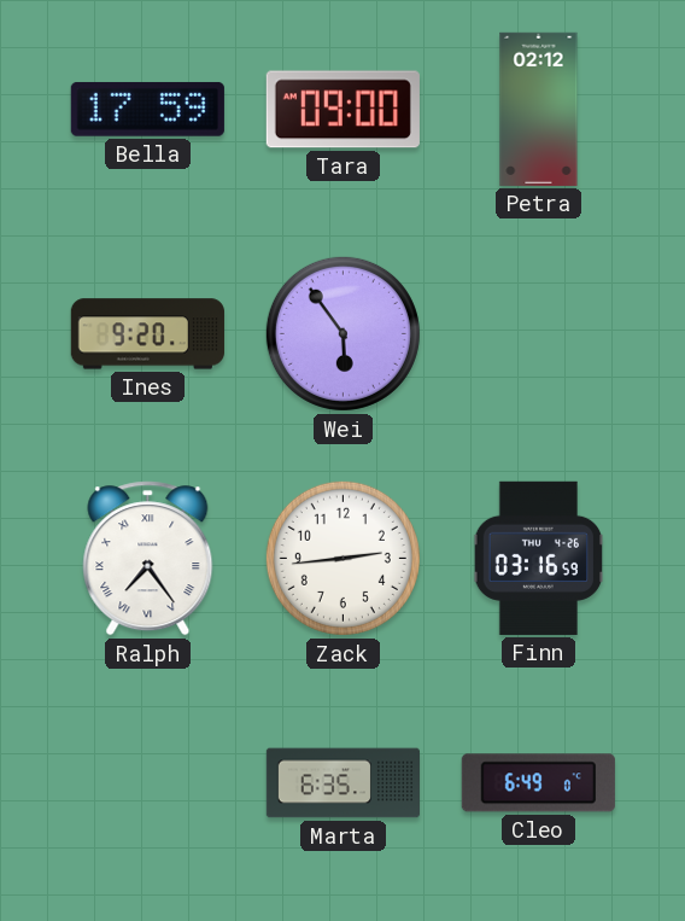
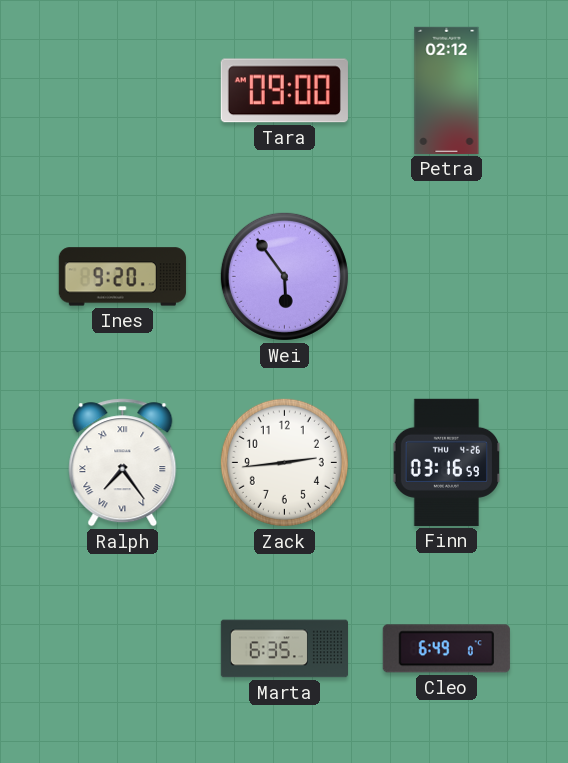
Bella: 17:59 -> none
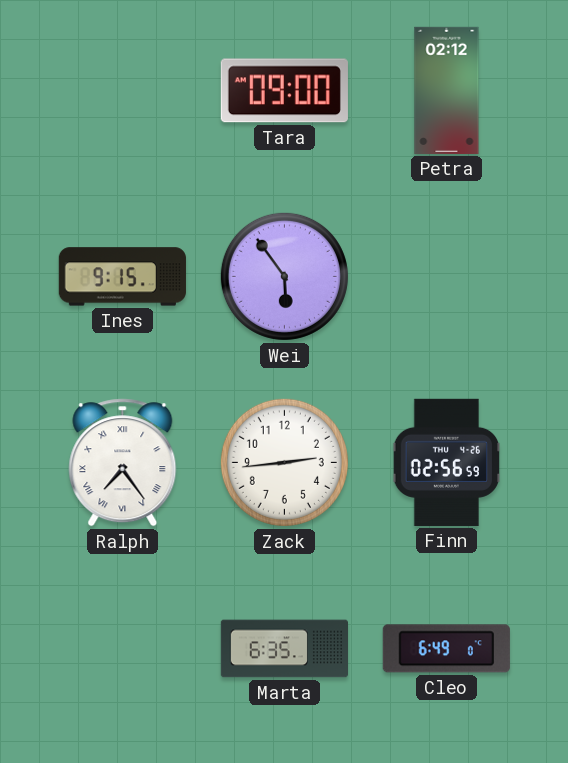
Ines: 9:20 -> 9:15
Finn: 03:16 -> 02:56
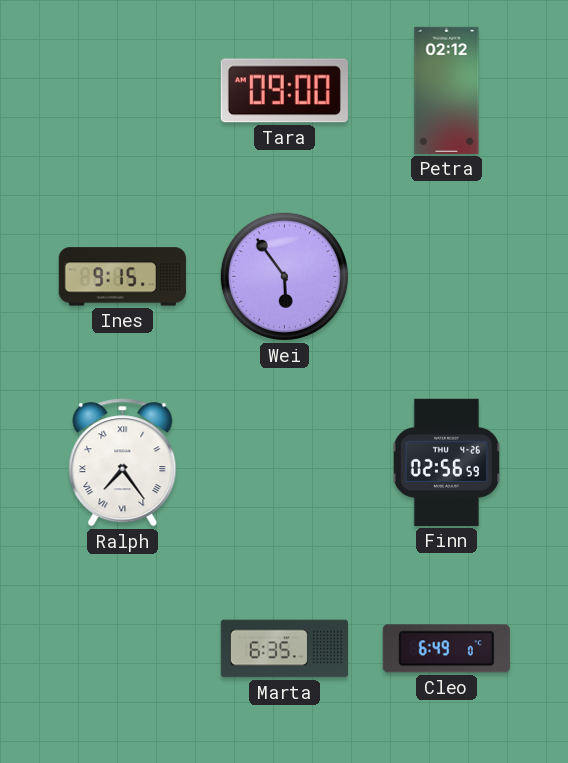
Zack: 2:44 -> none
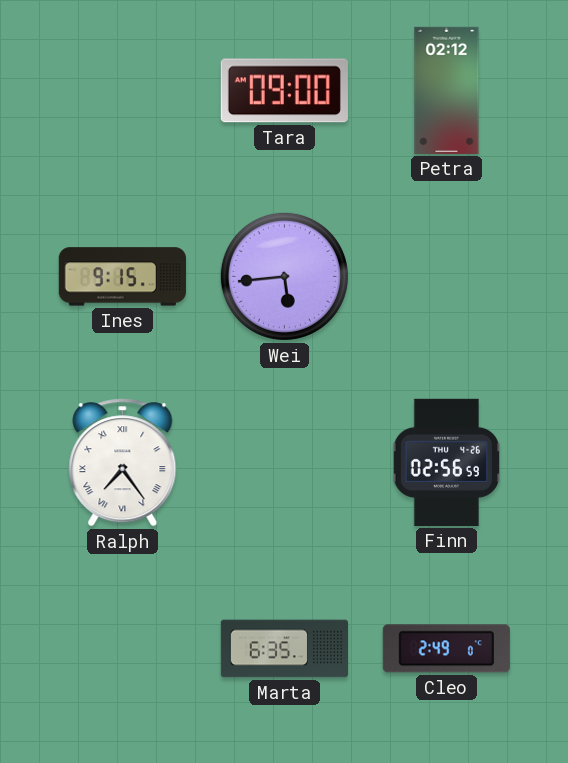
Wei: 5:54 -> 5:44
Cleo: 6:49 -> 2:49
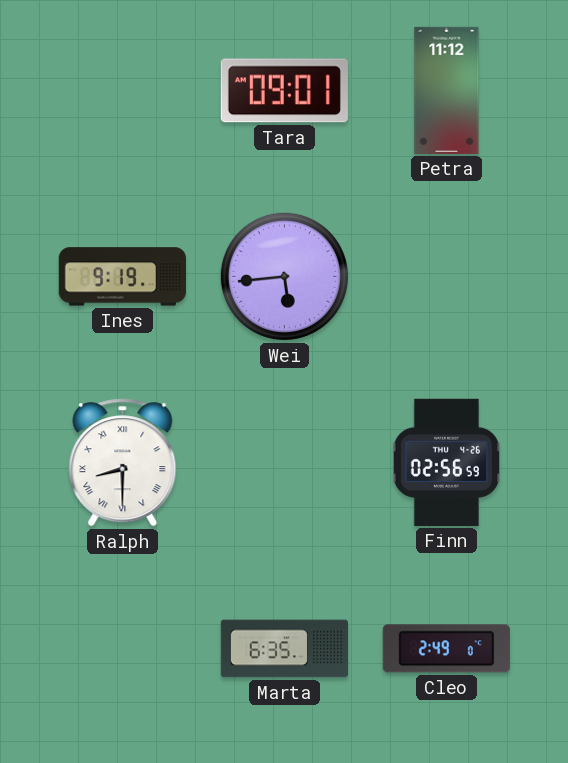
Tara: 09:00 -> 09:01
Petra: 02:12 -> 11:12
Ines: 9:15 -> 9:19
Ralph: 7:24 -> 8:30
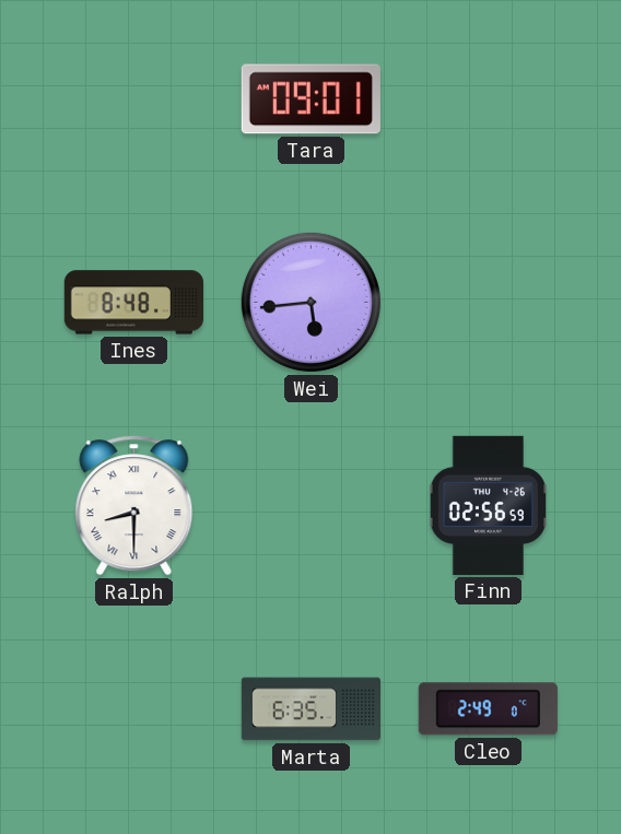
Petra: 11:12 -> none
Ines: 9:19 -> 8:48
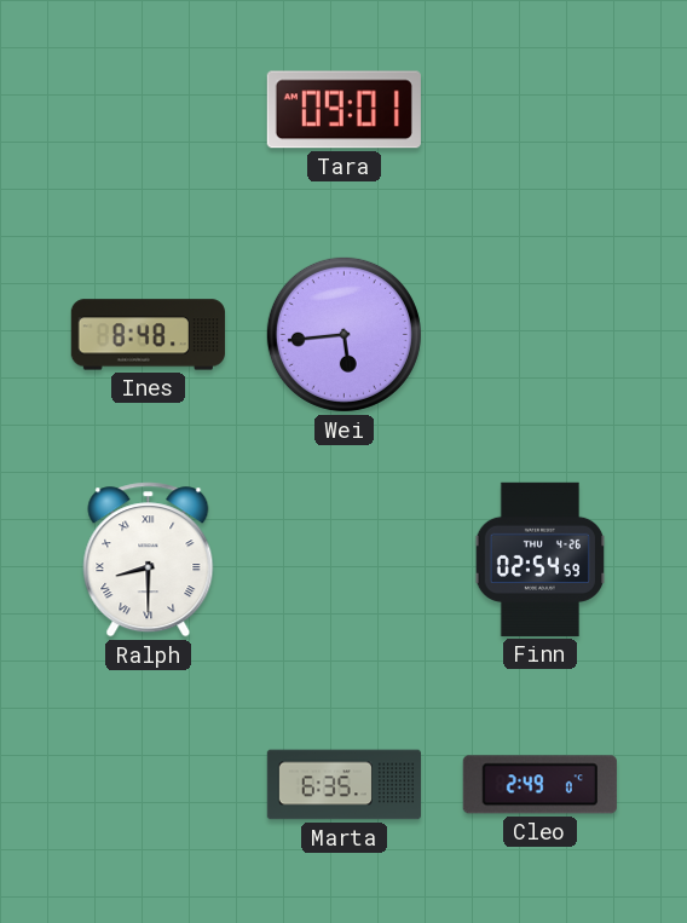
Finn: 02:56 -> 02:54
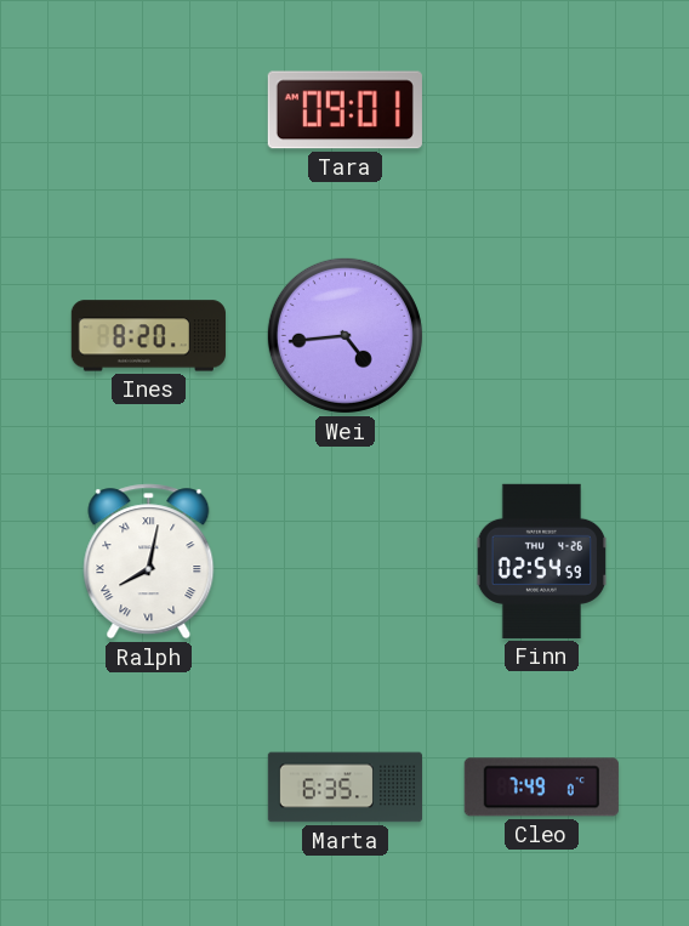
Ines: 8:48 -> 8:20
Wei: 5:44 -> 4:44
Ralph: 8:30 -> 8:02
Cleo: 2:49 -> 7:49
